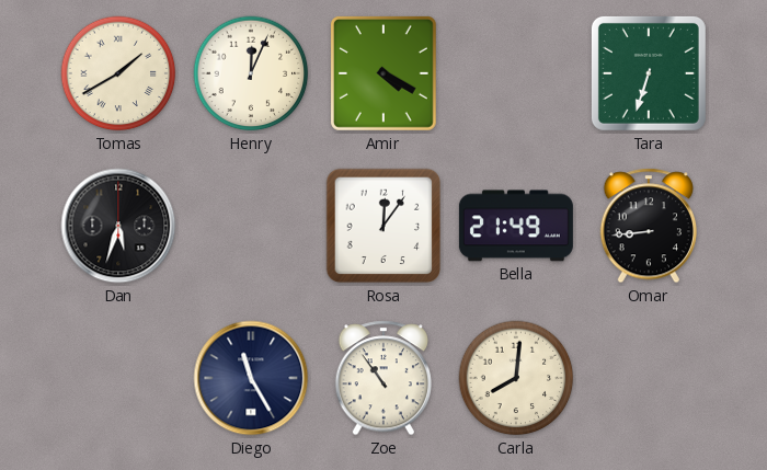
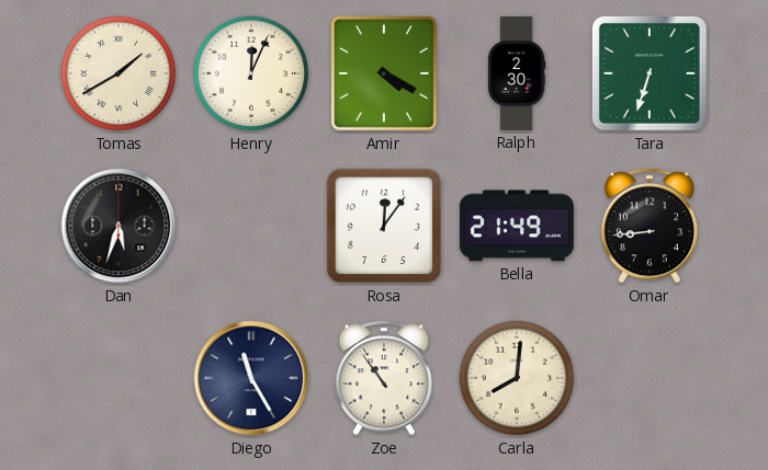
Ralph: none -> 2:30
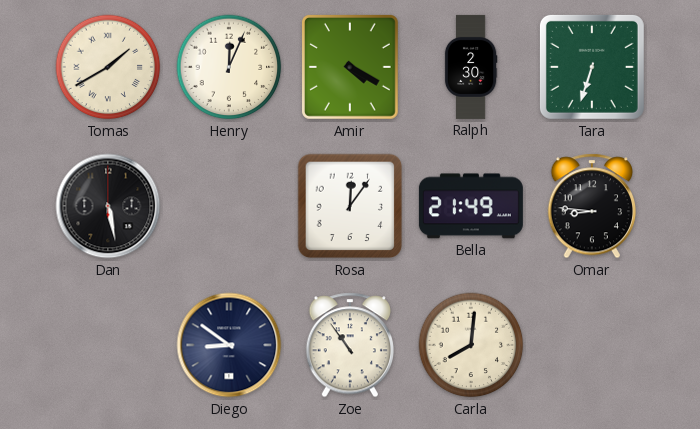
Dan: 5:33 -> 5:28
Omar: 8:44 -> 8:46
Diego: 11:25 -> 8:51
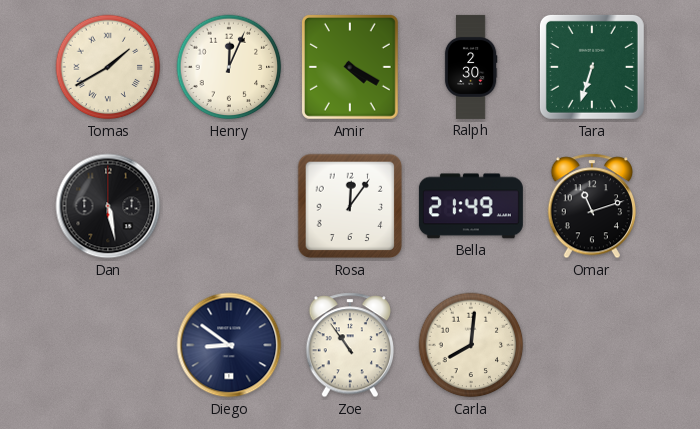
Omar: 8:46 -> 11:12
